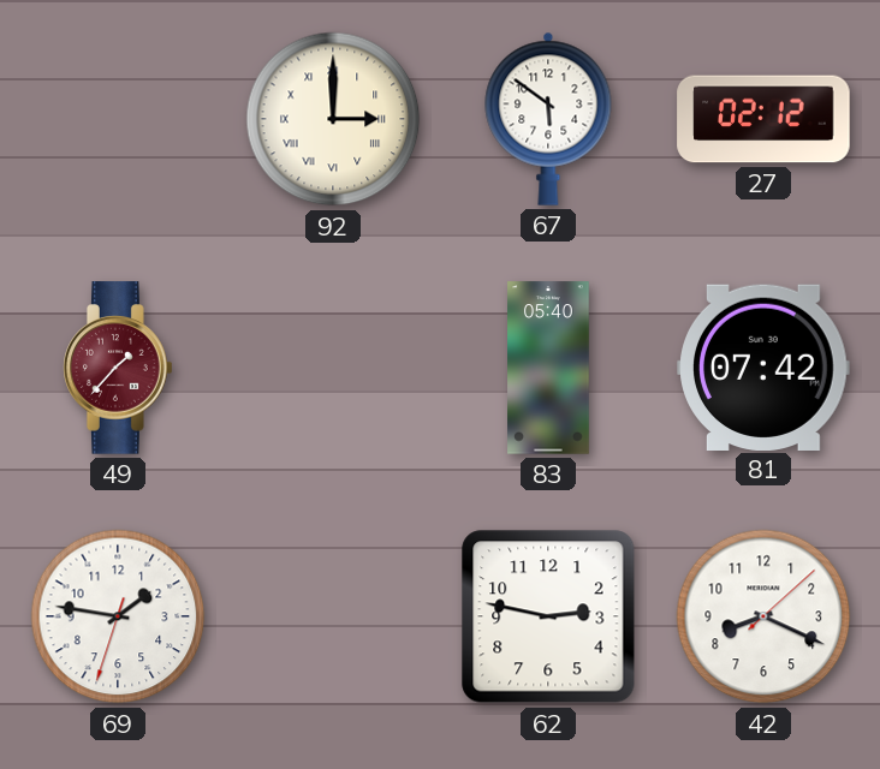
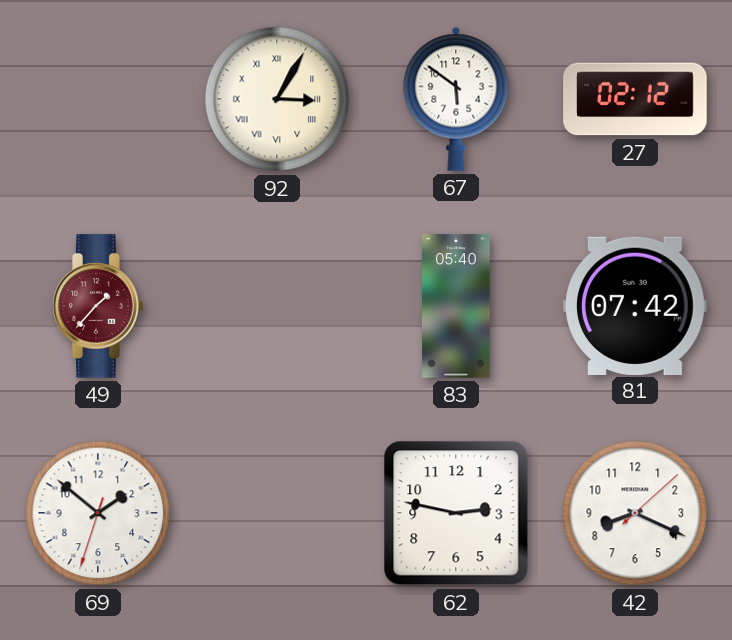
92: 3:00 -> 3:05
69: 1:46 -> 1:51
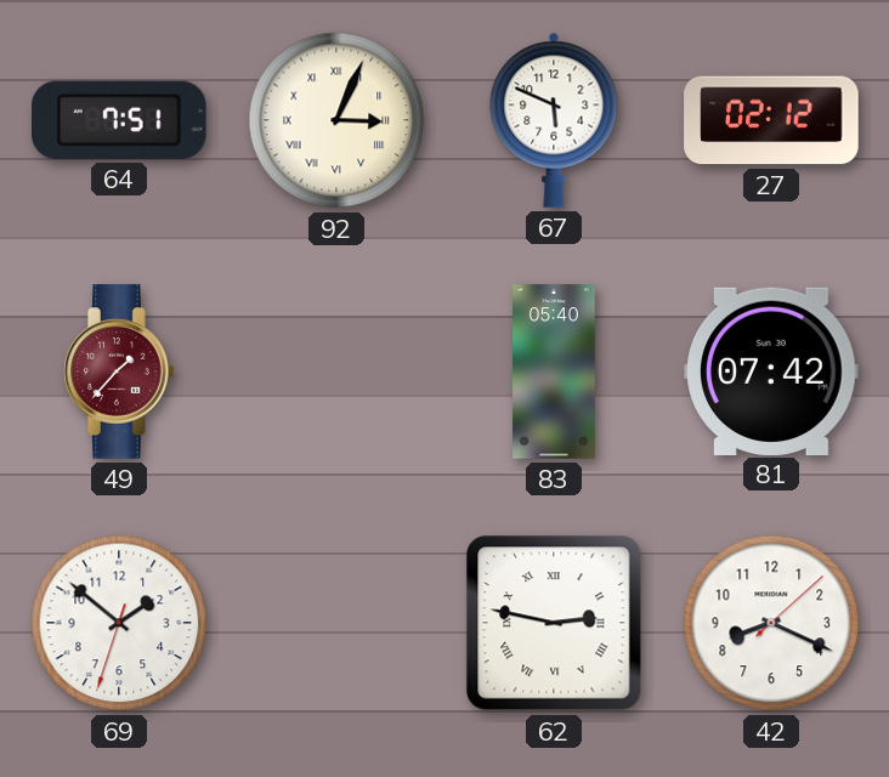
64: none -> 7:51
92: 3:05 -> 3:04
67: 5:51 -> 5:49
62 numerals: Arabic -> Roman
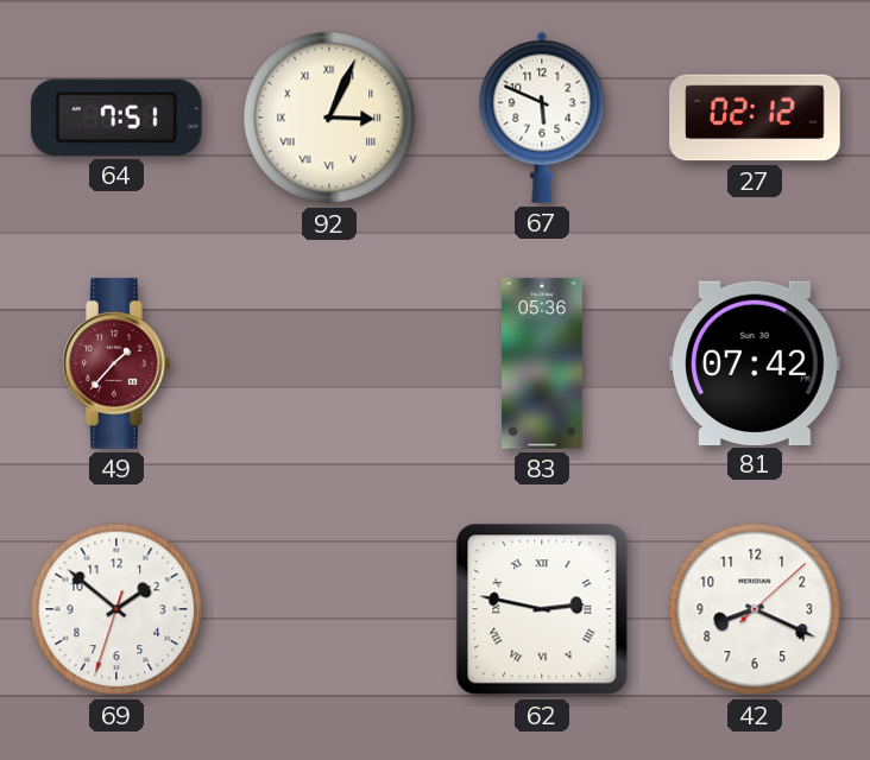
83: 05:40 -> 05:36
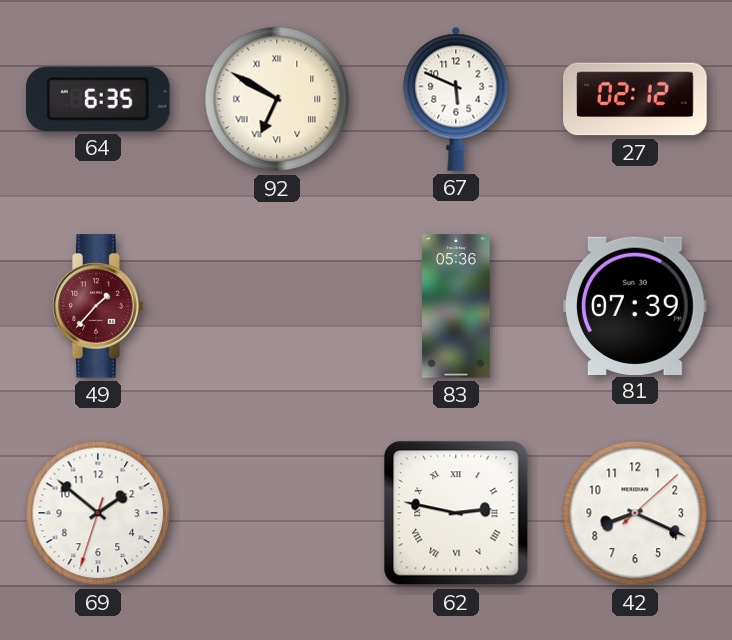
64: 7:51 -> 6:35
92: 3:04 -> 6:50
81: 07:42 -> 07:39
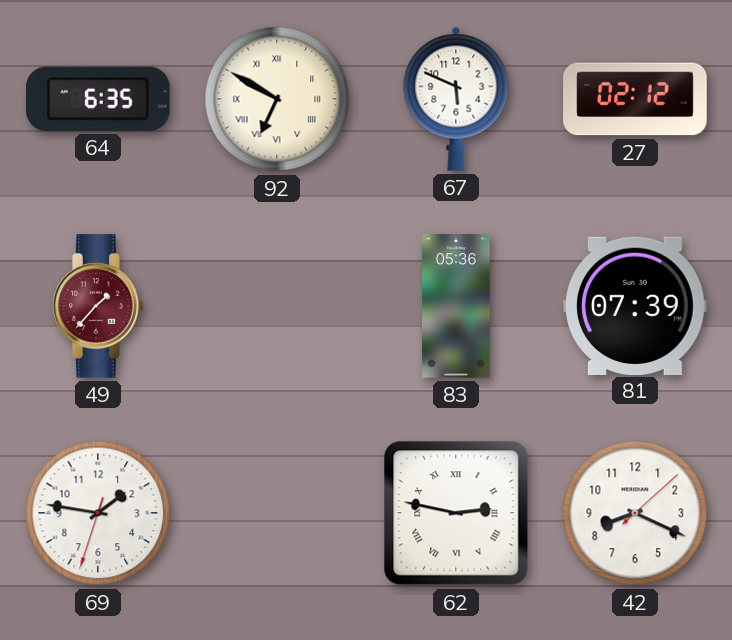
69: 1:51 -> 1:46
